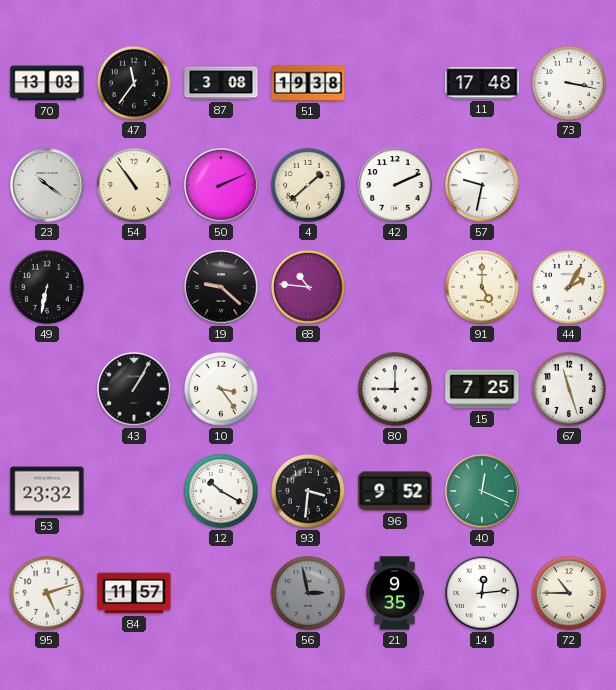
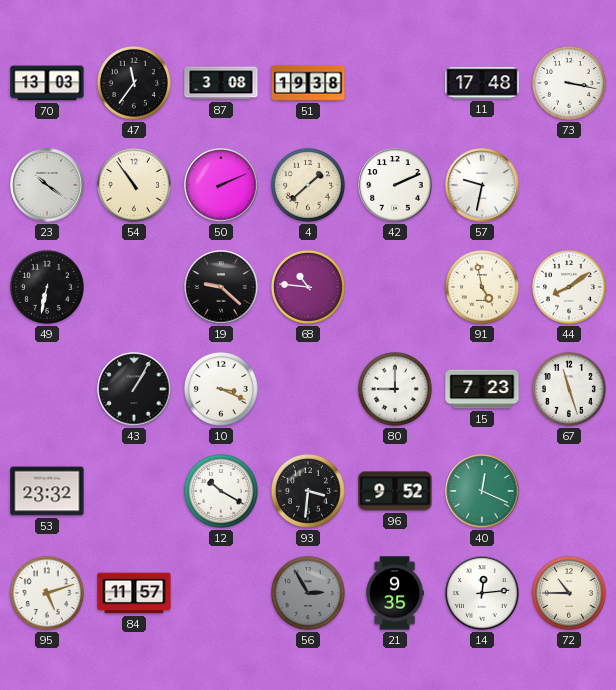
91: 5:00 -> 4:58
44: 2:05 -> 8:09
10: 3:24 -> 3:19
15: 7:25 -> 7:23
56: 2:58 -> 2:55
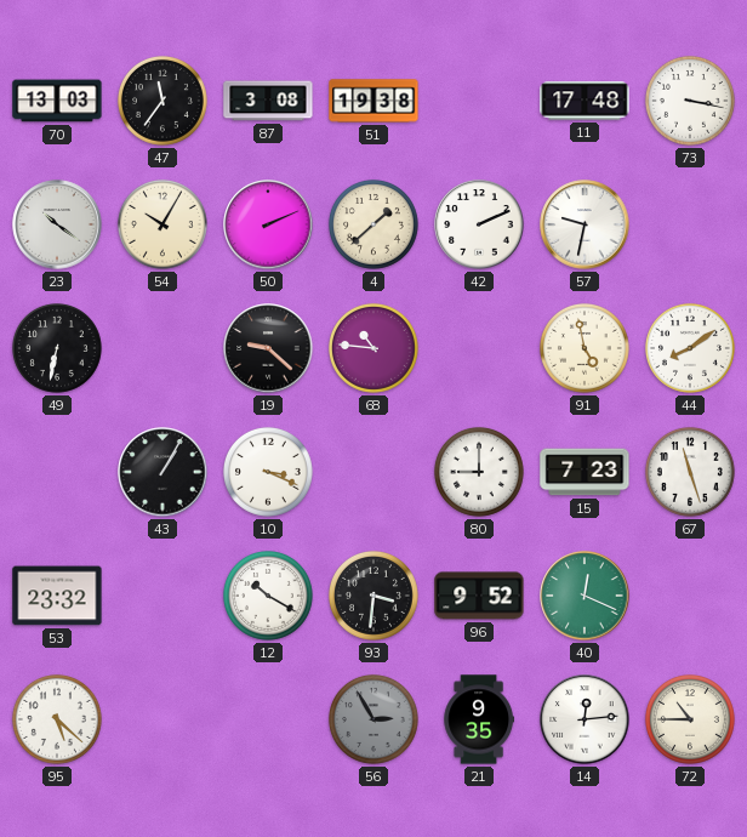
54: 10:54 -> 10:05
95: 5:12 -> 5:22
84: 11:57 -> none
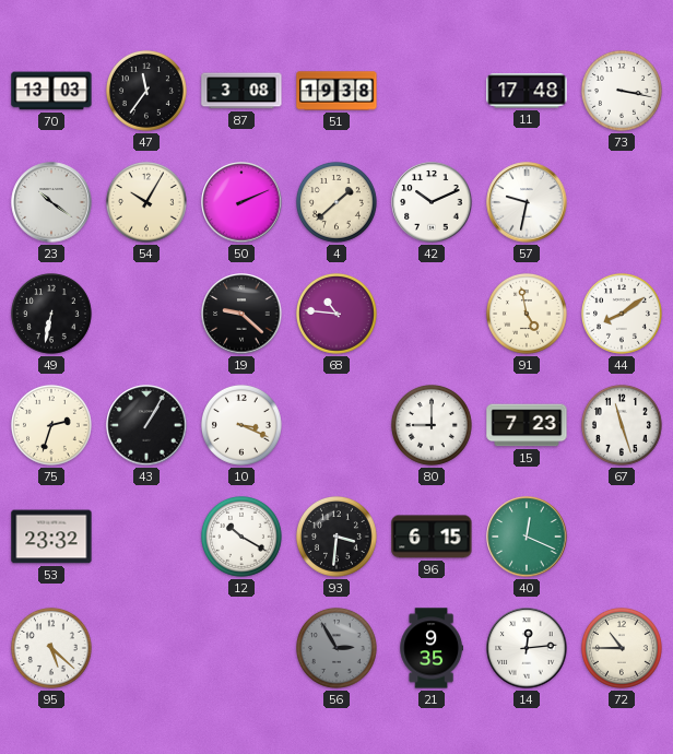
42: 2:11 -> 10:11
75: none -> 2:33
96: 9:52 -> 6:15
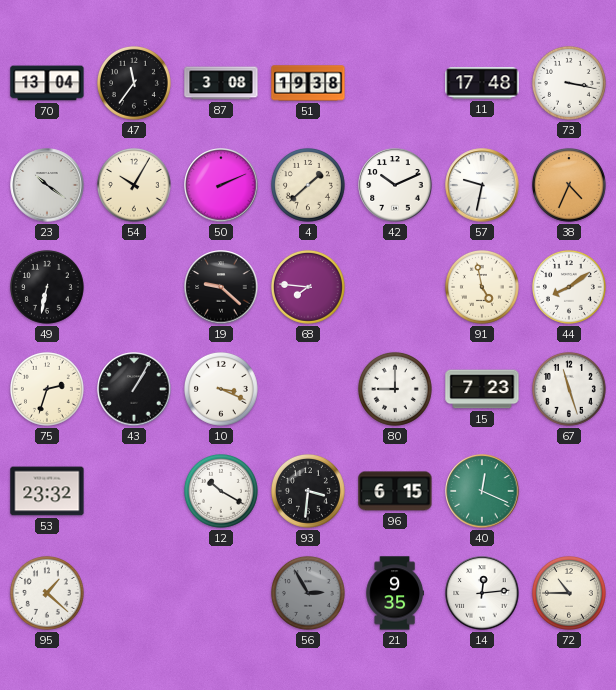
70: 13:03 -> 13:04
38: none -> 4:34
68: 10:46 -> 7:46
95: 5:22 -> 1:22
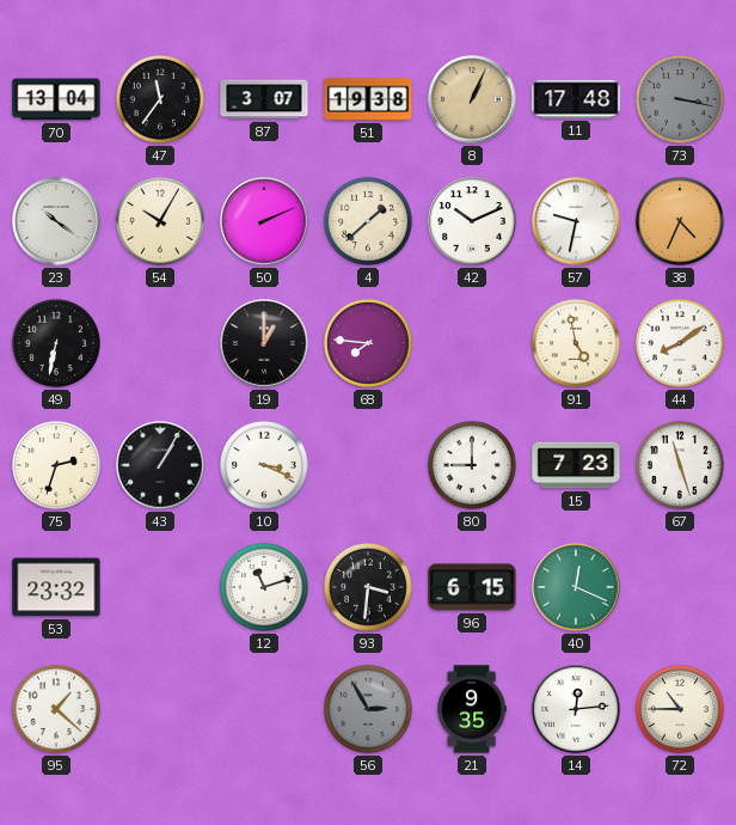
87: 3:08 -> 3:07
8: none -> 1:04
73 dial: white -> grey
19: 9:22 -> 1:00
12: 10:20 -> 11:12
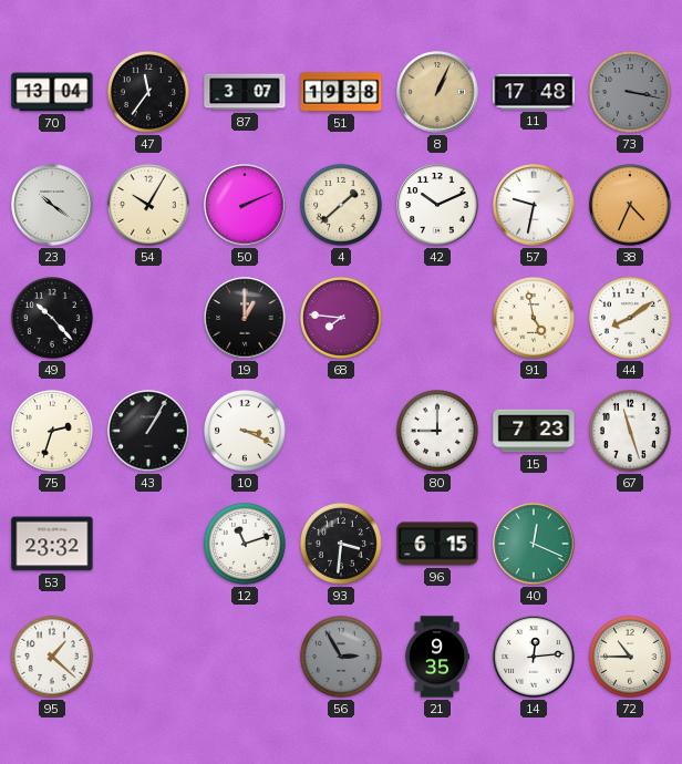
49: 6:32 -> 10:23
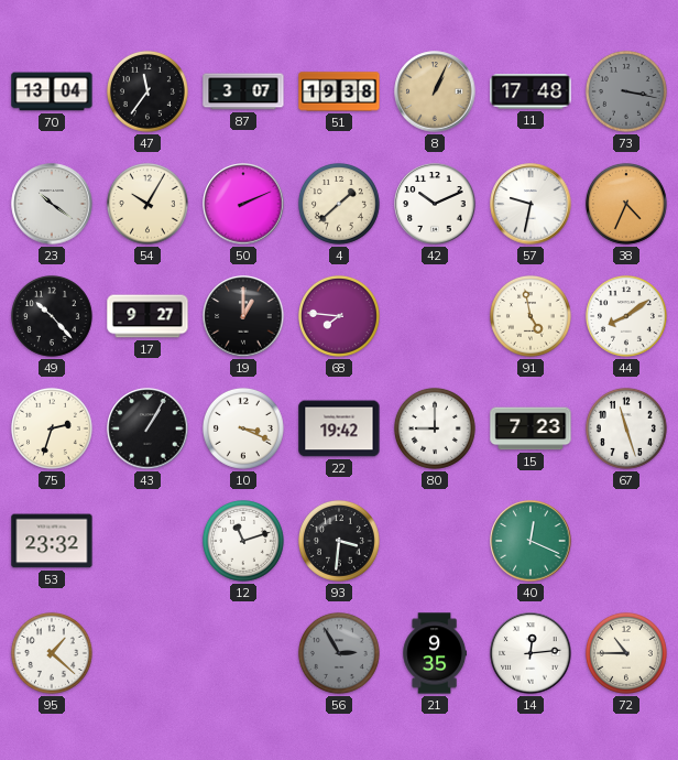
17: none -> 9:27
22: none -> 19:42
96: 6:15 -> none
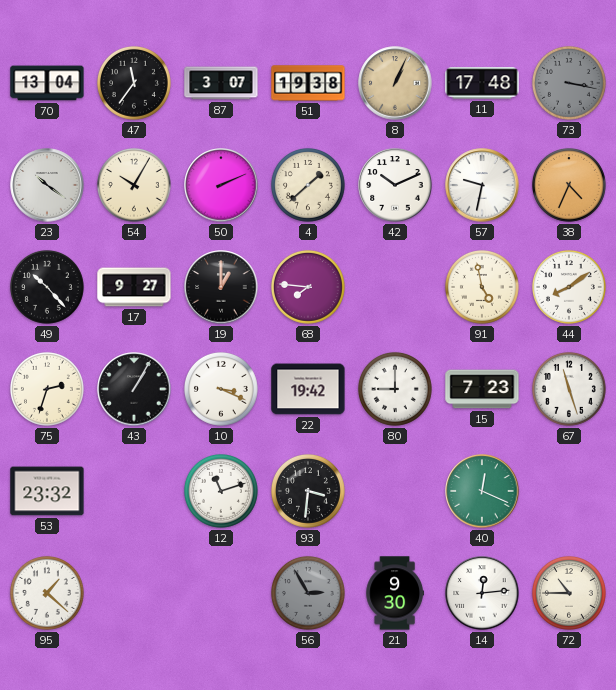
21: 9:35 -> 9:30
